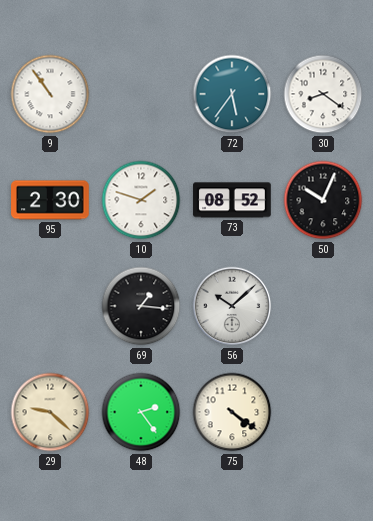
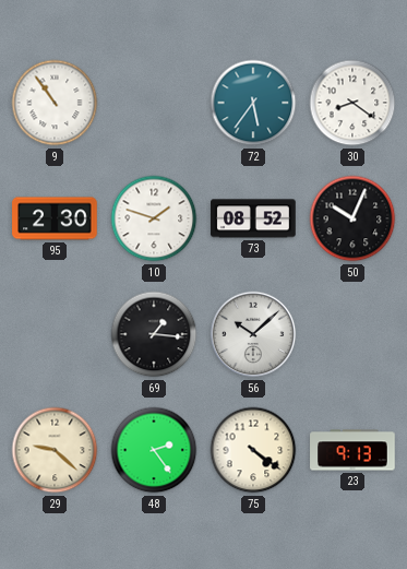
23: none -> 9:13
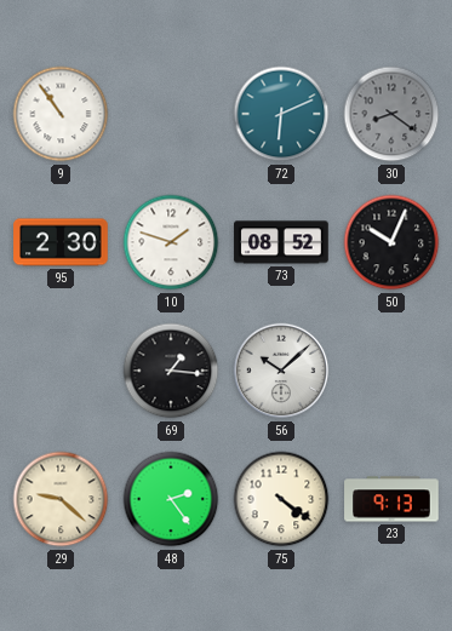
72: 5:36 -> 6:11
30 dial: white -> grey
